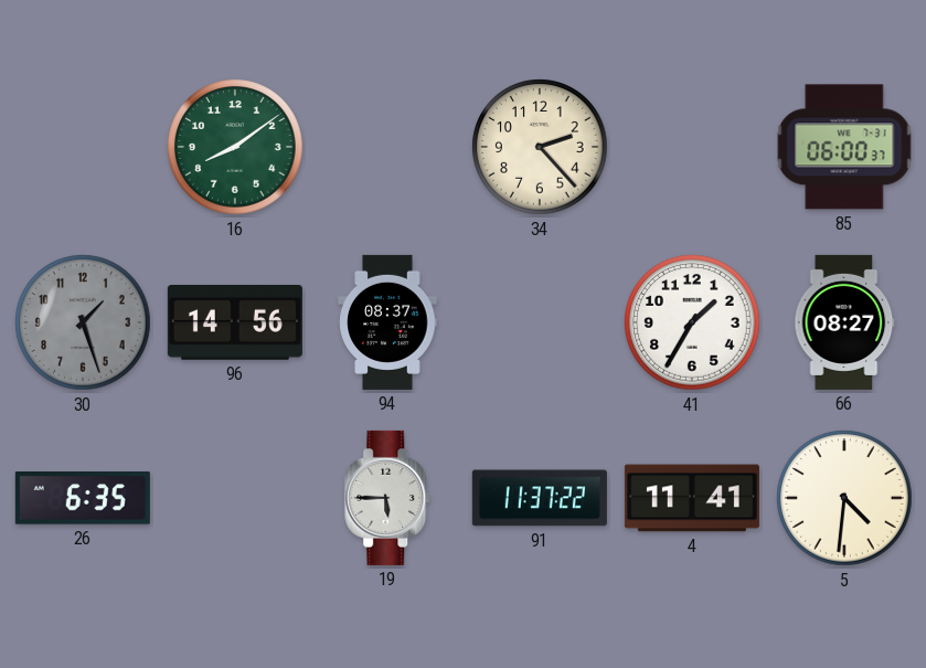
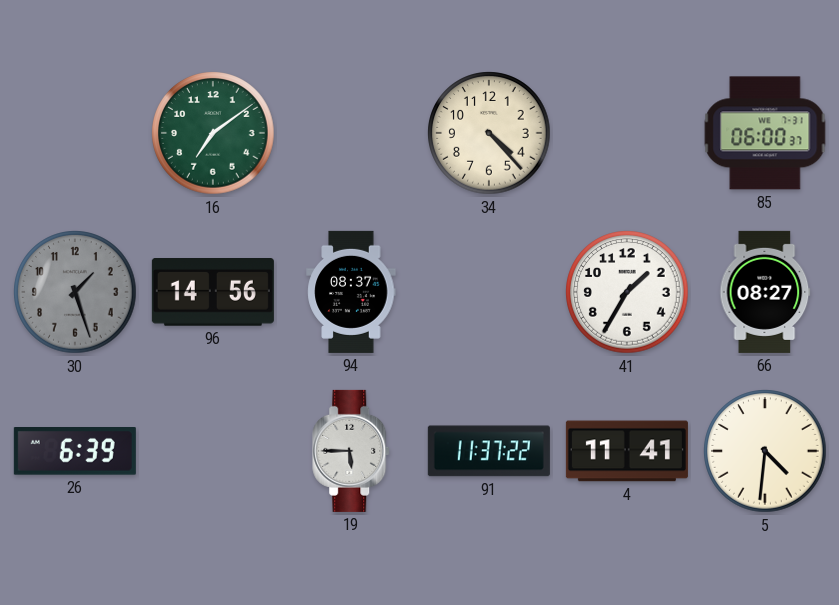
16: 8:09 -> 7:09
34: 2:23 -> 4:23
26: 6:35 -> 6:39
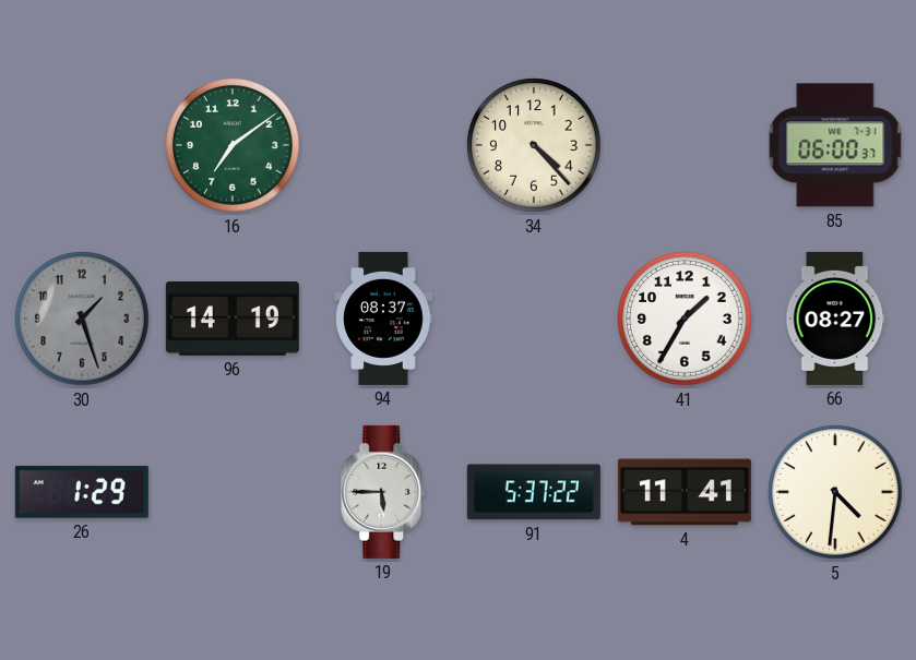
96: 14:56 -> 14:19
26: 6:39 -> 1:29
91: 11:37 -> 5:37
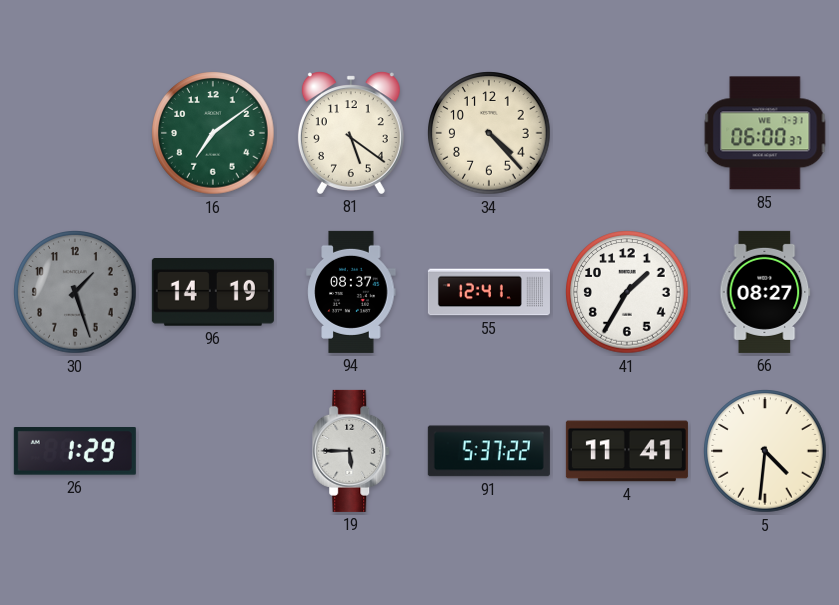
81: none -> 5:21
55: none -> 12:41
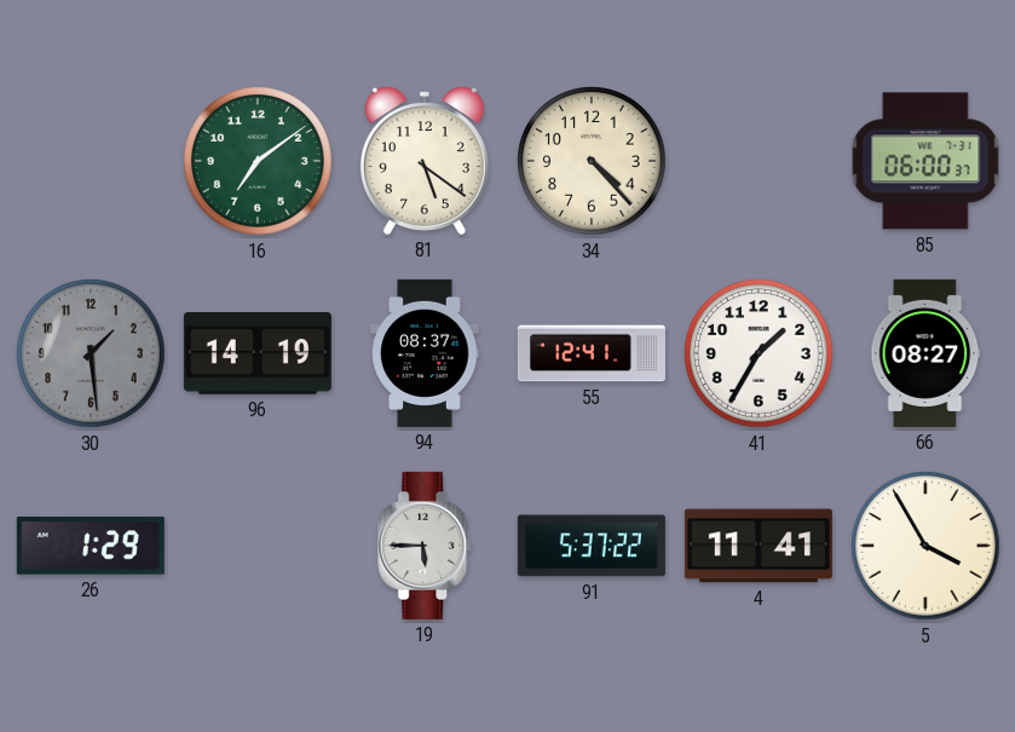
30: 1:27 -> 1:29
5: 4:31 -> 3:55
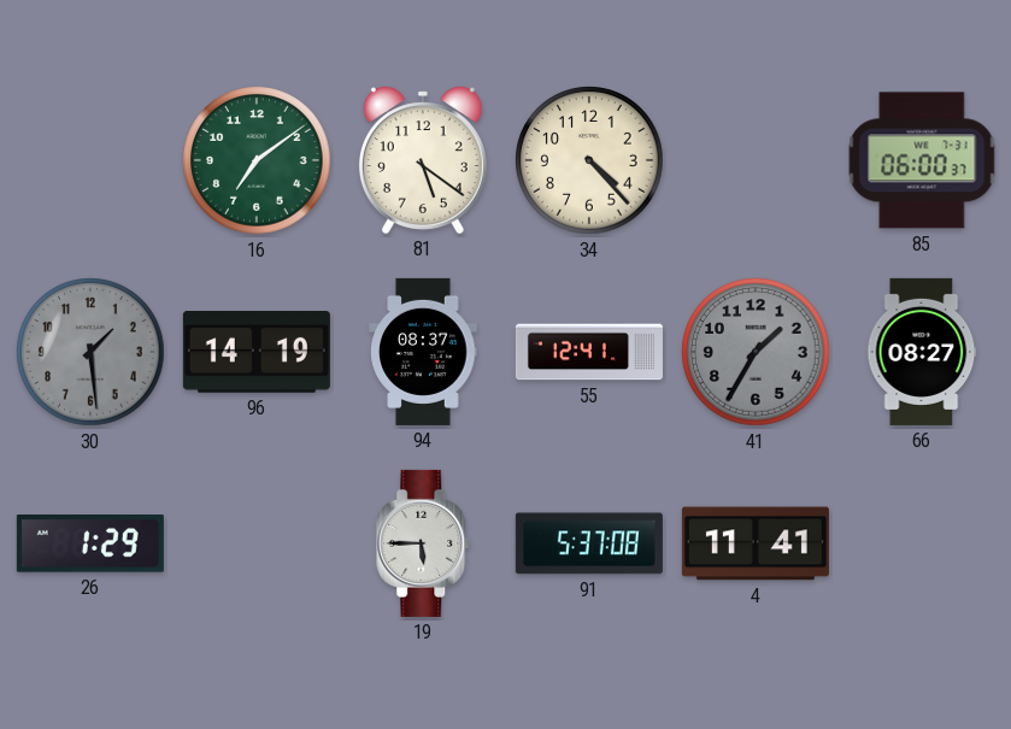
41 dial: white -> grey
91: 5:37:22 -> 5:37:08
5: 3:55 -> none
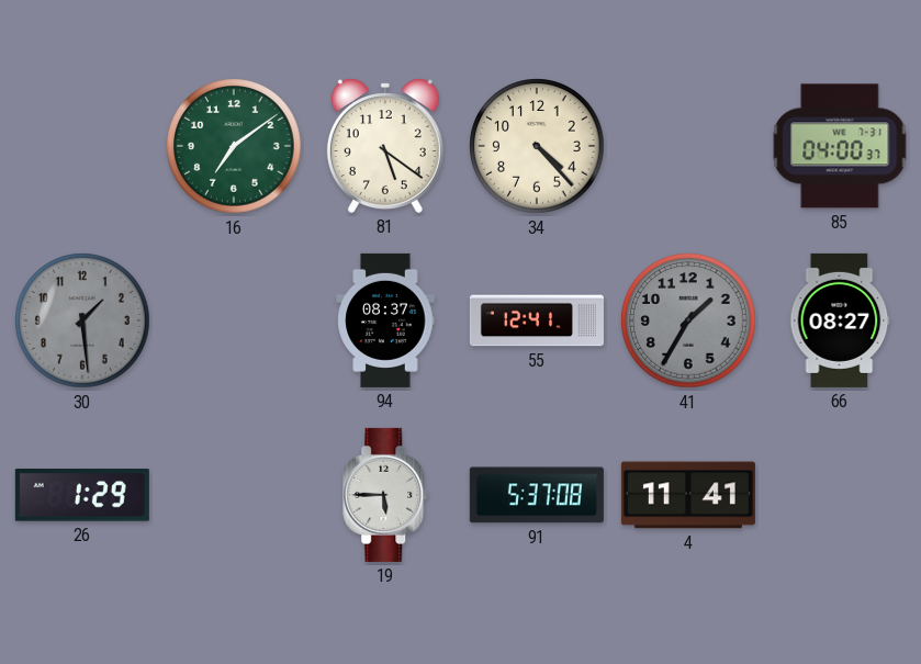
85: 06:00 -> 04:00
96: 14:19 -> none
